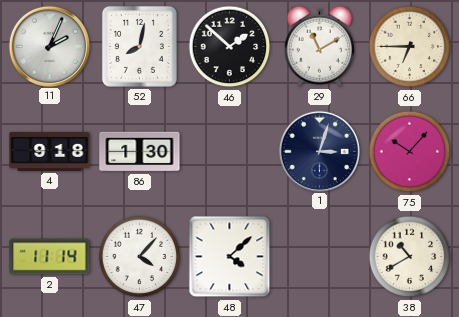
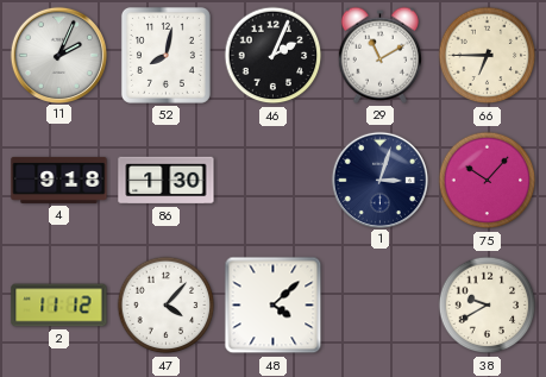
46: 1:52 -> 2:04
2: 11:14 -> 11:12
38: 10:40 -> 9:40
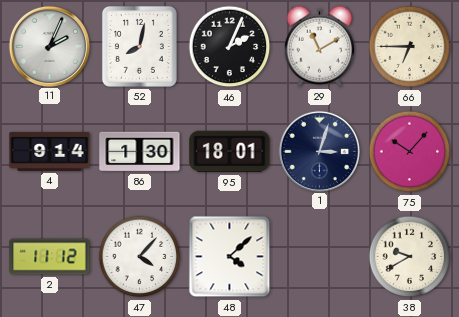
4: 9:18 -> 9:14
95: none -> 18:01
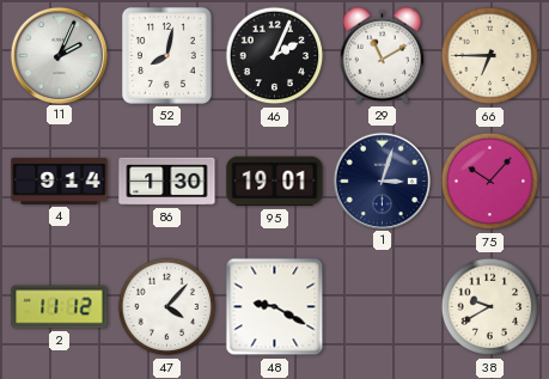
95: 18:01 -> 19:01
48: 4:08 -> 9:20
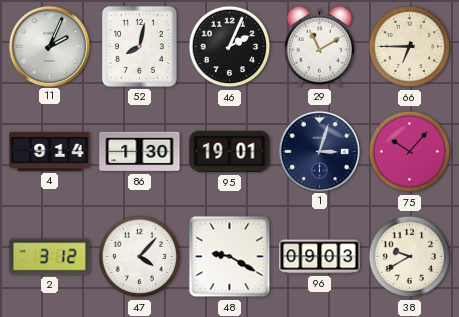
2: 11:12 -> 3:12
96: none -> 09:03
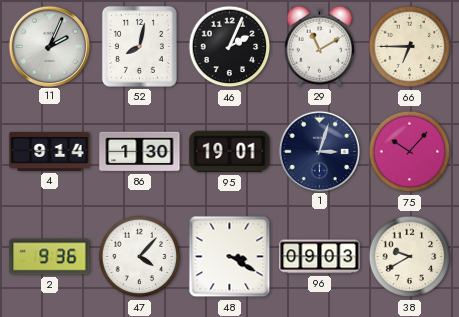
2: 3:12 -> 9:36
48: 9:20 -> 3:20
